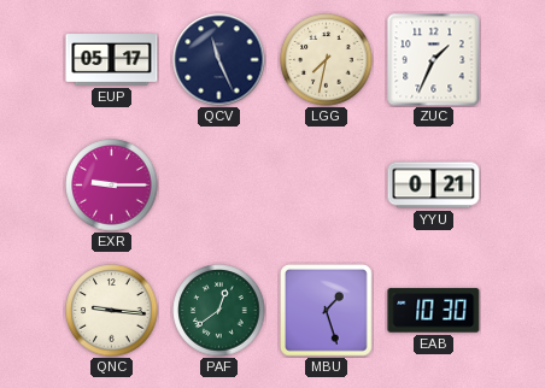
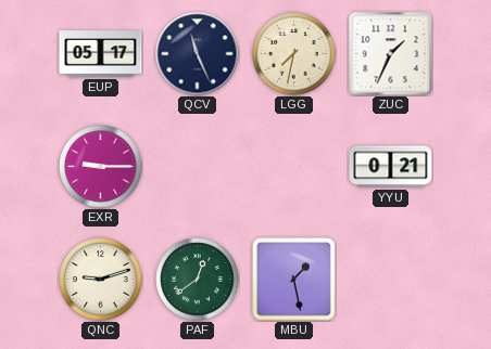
QNC: 9:16 -> 9:12
MBU: 1:27 -> 1:28
EAB: 10:30 -> none
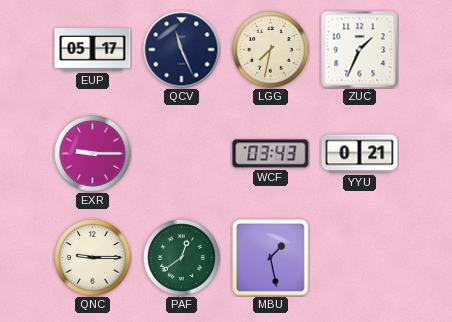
WCF: none -> 03:43
QNC: 9:12 -> 9:15
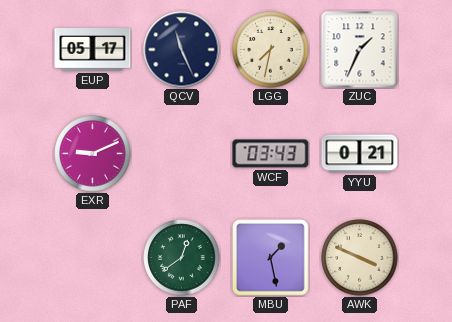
EXR: 9:15 -> 9:11
QNC: 9:15 -> none
AWK: none -> 3:49
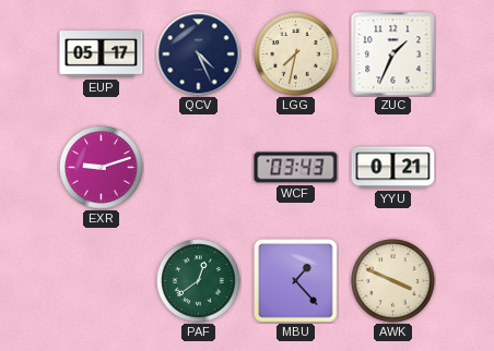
QCV: 11:26 -> 4:26
EXR: 9:11 -> 9:12
MBU: 1:28 -> 1:23
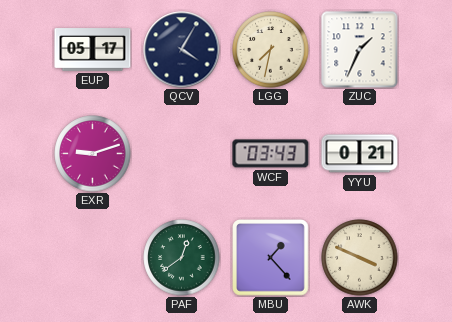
QCV: 4:26 -> 4:05
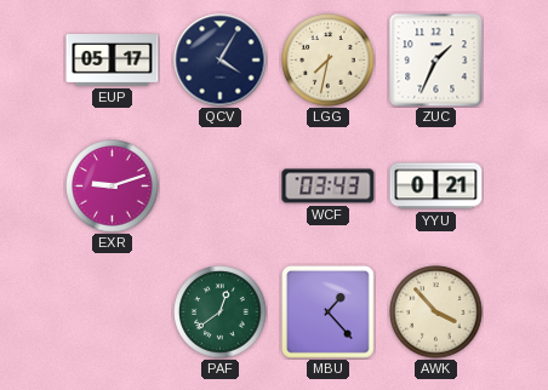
AWK: 3:49 -> 3:53
